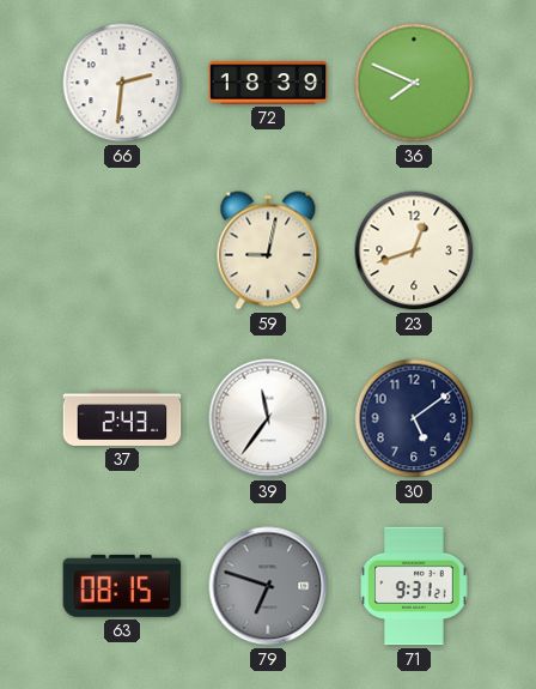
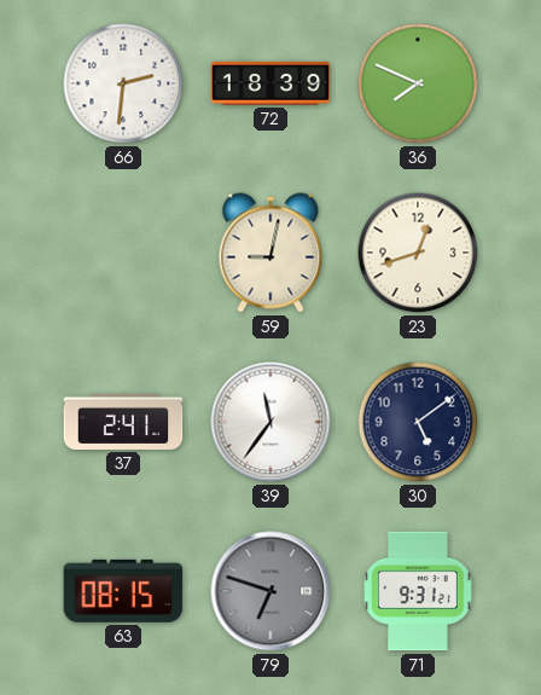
37: 2:43 -> 2:41
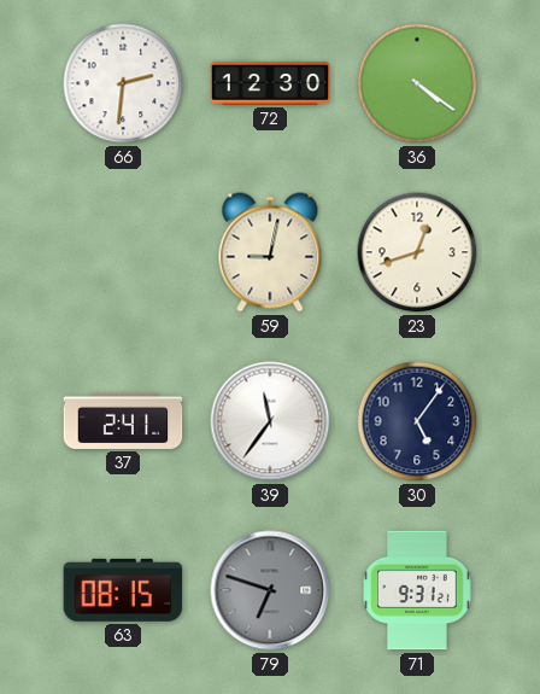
72: 18:39 -> 12:30
36: 7:49 -> 4:21
30: 5:09 -> 5:06
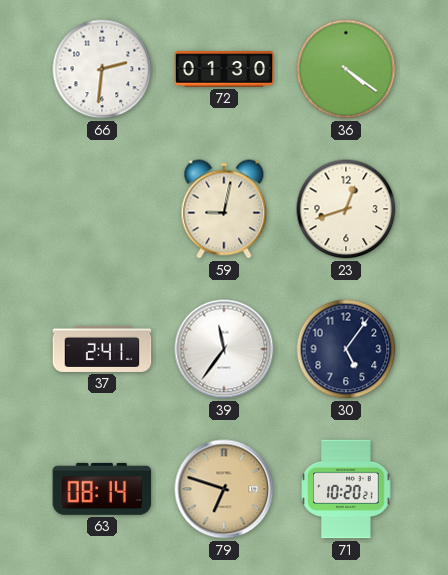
72: 12:30 -> 01:30
63: 08:15 -> 08:14
79 dial: grey -> champagne
71: 9:31 -> 10:20
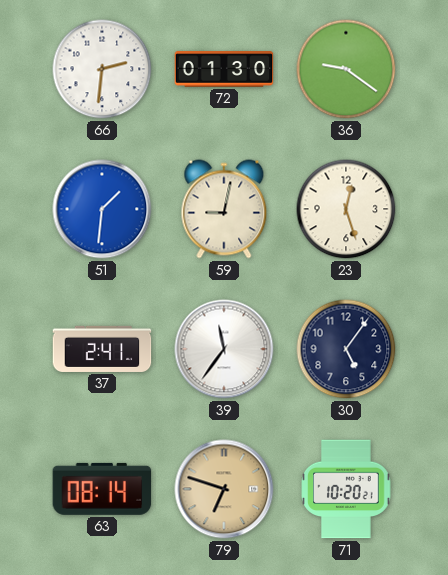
36: 4:21 -> 9:21
51: none -> 1:31
23: 12:42 -> 12:27
